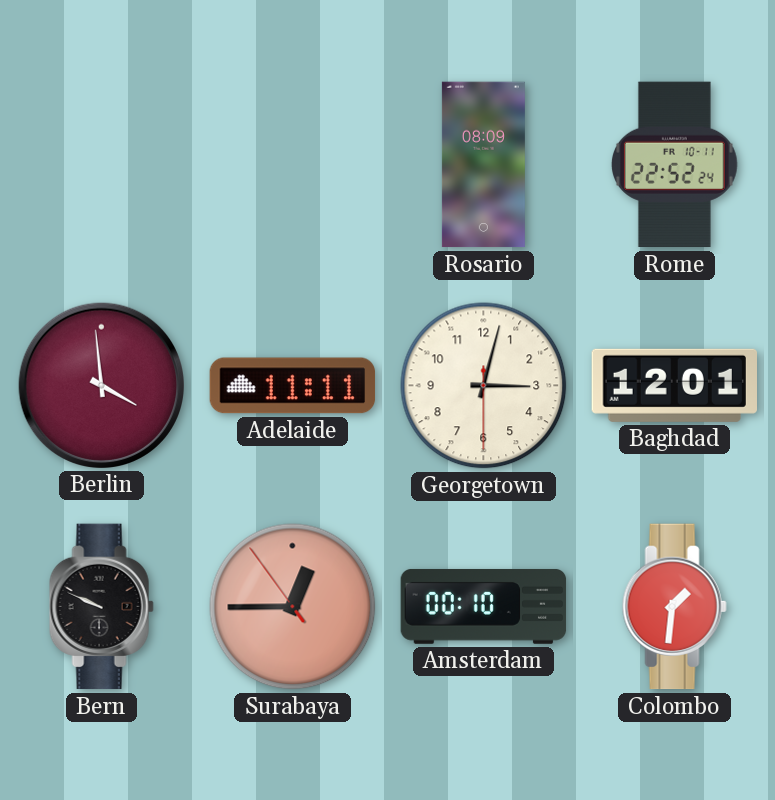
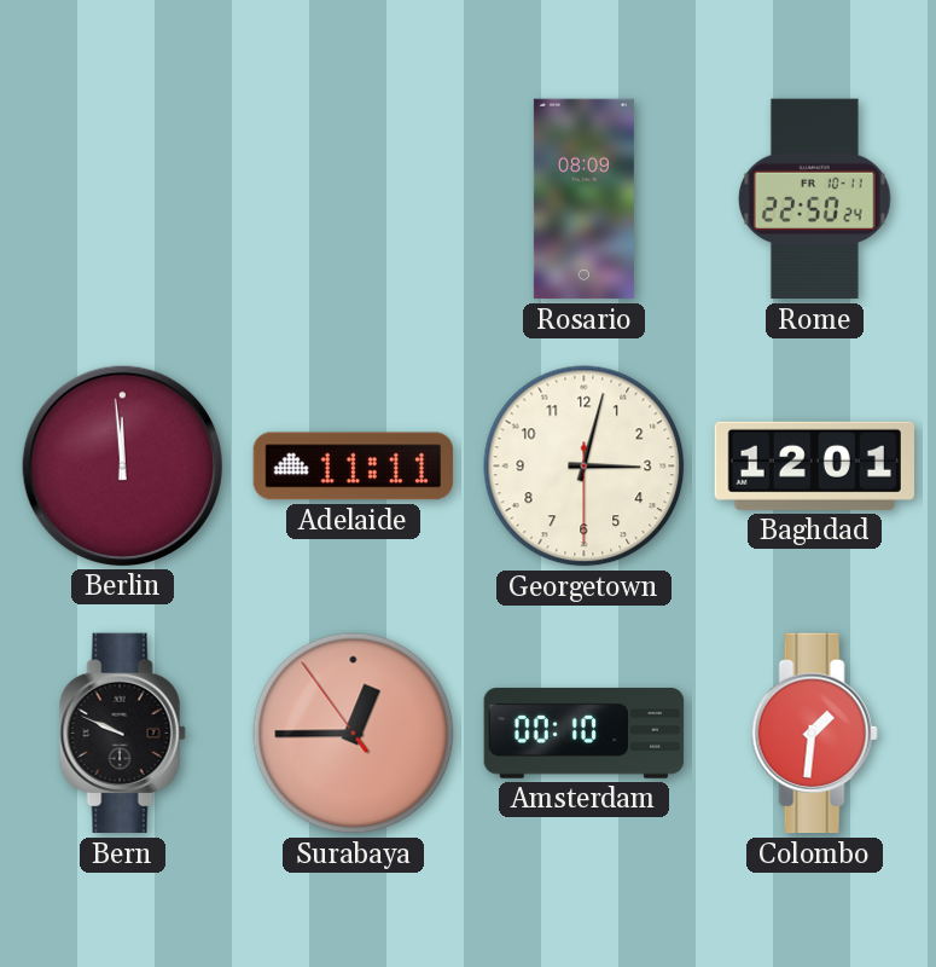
Rome: 22:52 -> 22:50
Berlin: 3:59 -> 11:59
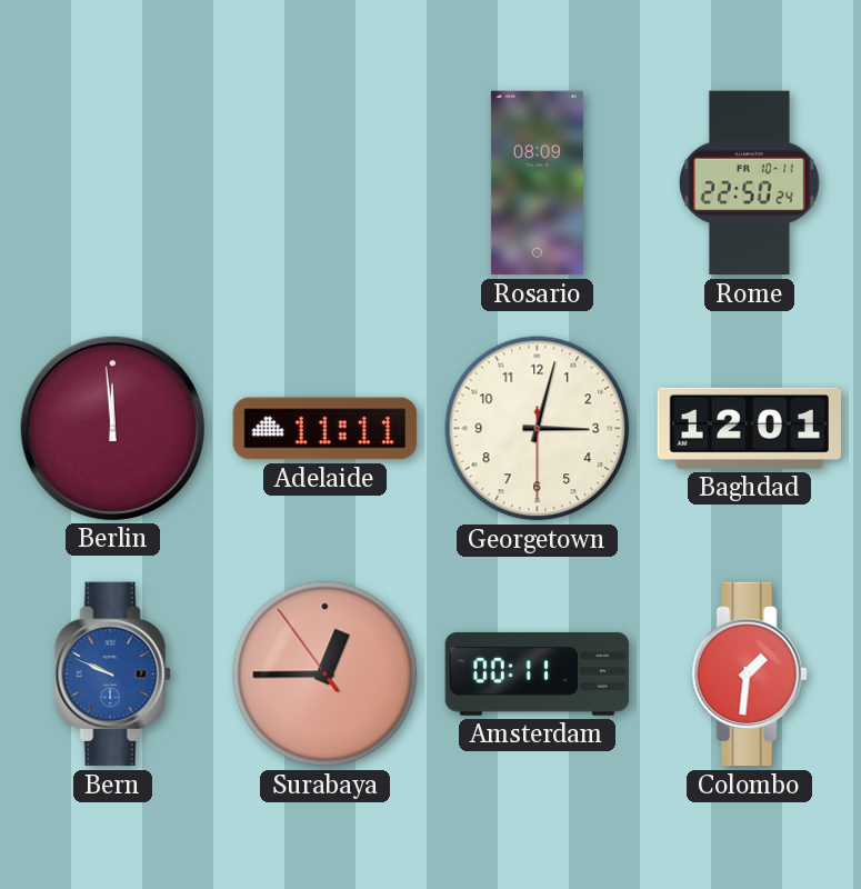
Bern dial: black -> blue
Amsterdam: 00:10 -> 00:11
